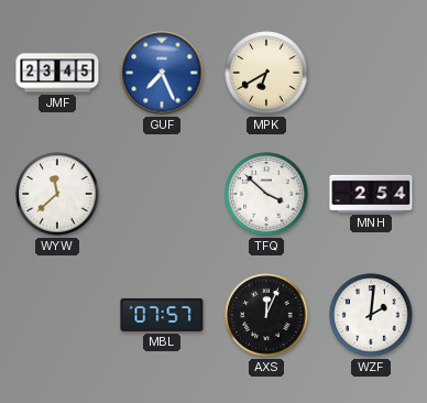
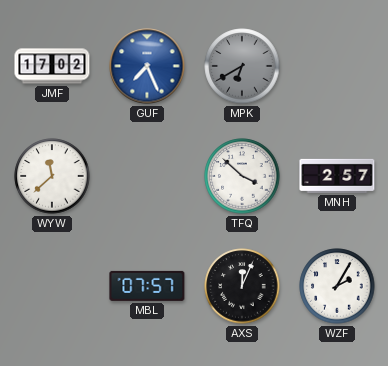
JMF: 23:45 -> 17:02
MPK dial: cream -> grey
MNH: 2:54 -> 2:57
WZF: 2:01 -> 2:05
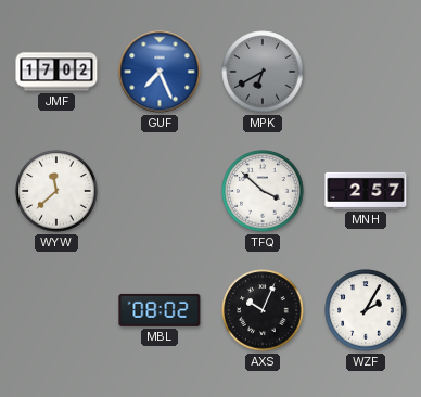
MBL: 07:57 -> 08:02
AXS: 12:04 -> 10:04
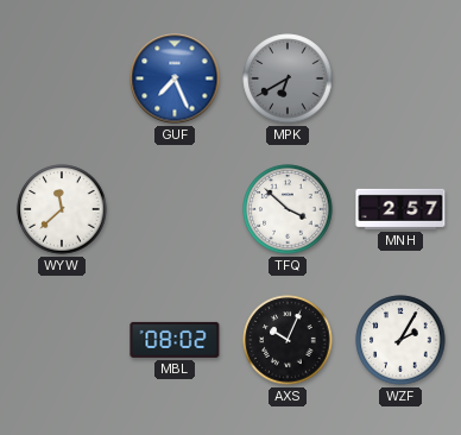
JMF: 17:02 -> none
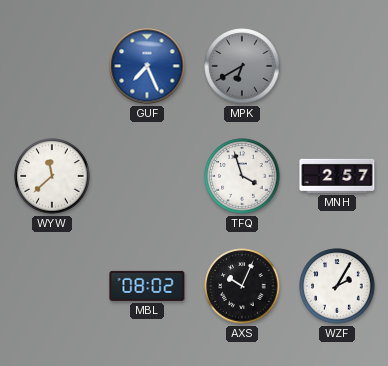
TFQ: 3:52 -> 3:57
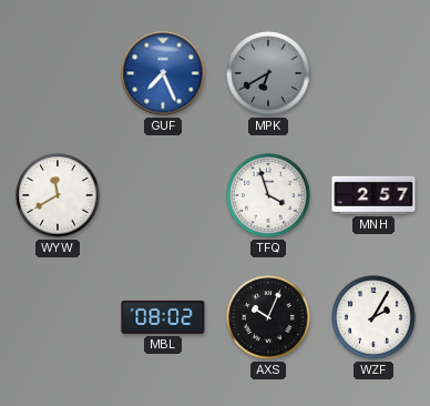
WYW: 11:38 -> 11:40
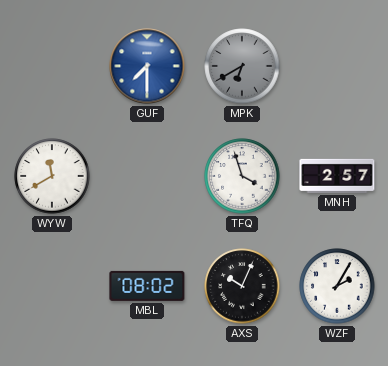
GUF: 7:26 -> 7:30
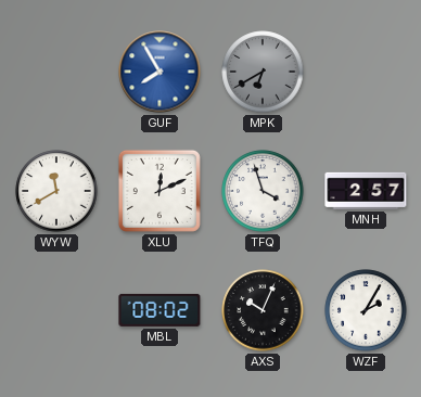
GUF: 7:30 -> 7:55
XLU: none -> 12:11
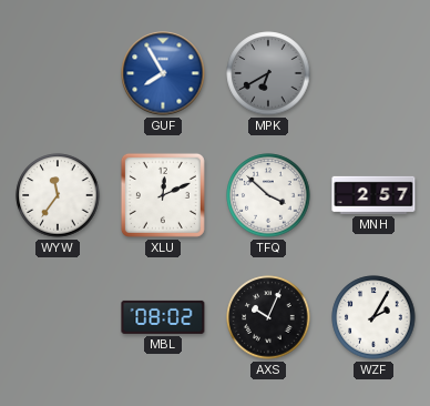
WYW: 11:40 -> 11:36
TFQ: 3:57 -> 3:52
